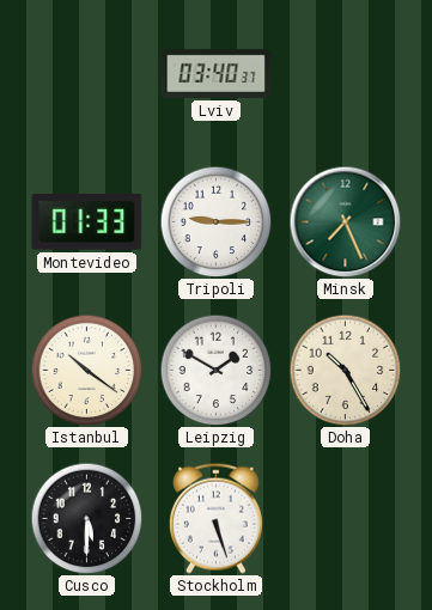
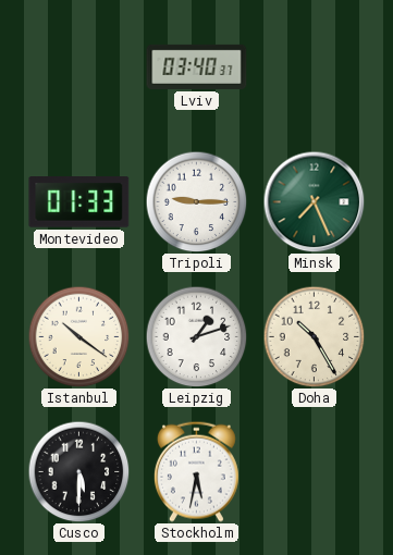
Leipzig: 1:50 -> 1:12
Stockholm: 5:27 -> 5:32
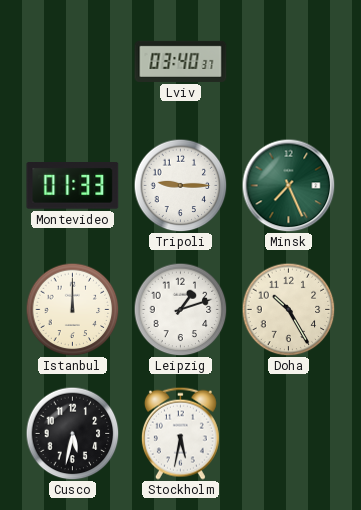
Istanbul: 10:21 -> 12:00
Cusco: 5:30 -> 5:32
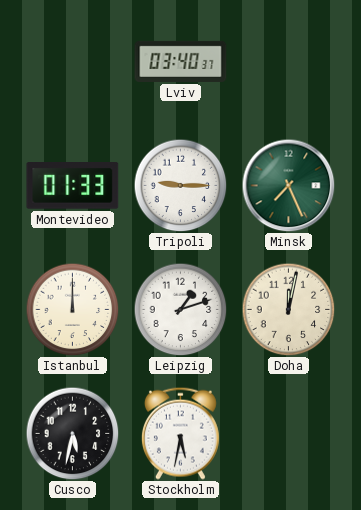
Doha: 10:25 -> 12:02
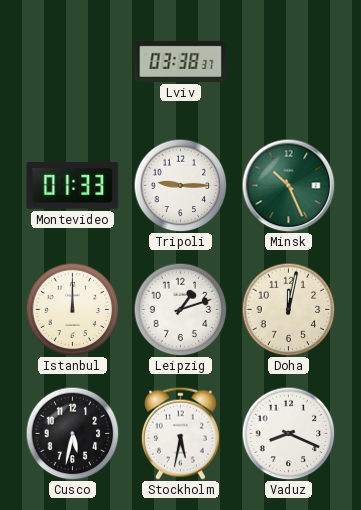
Lviv: 03:40 -> 03:38
Minsk: 7:26 -> 10:26
Vaduz: none -> 8:19
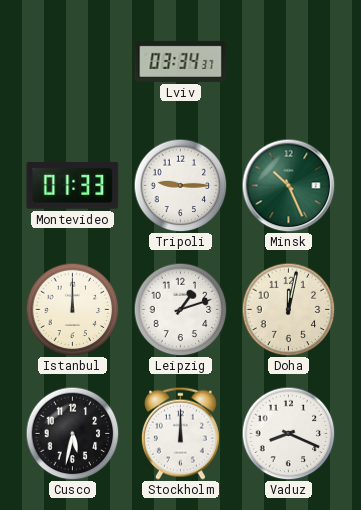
Lviv: 03:38 -> 03:34
Stockholm: 5:32 -> 12:00
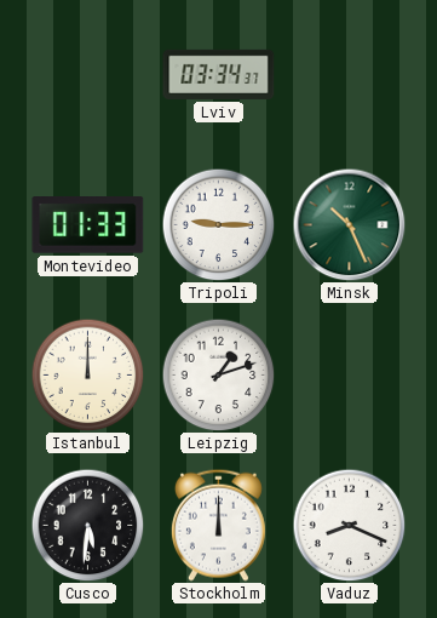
Doha: 12:02 -> none
Cusco: 5:32 -> 5:31
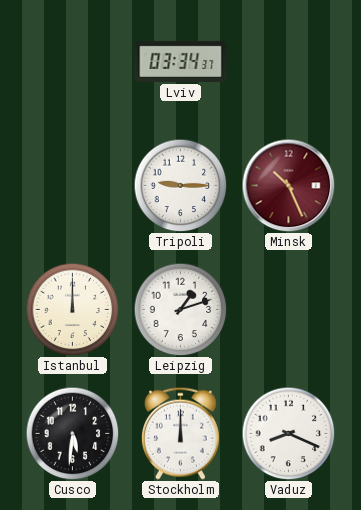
Montevideo: 01:33 -> none
Minsk dial: green -> burgundy
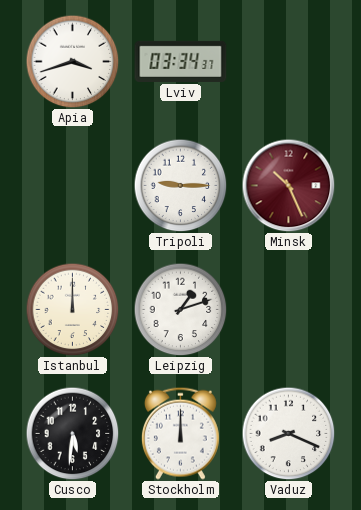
Apia: none -> 3:42
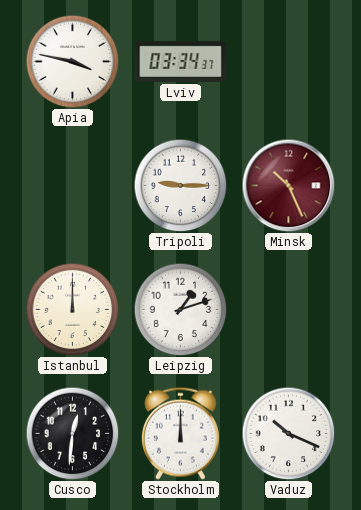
Apia: 3:42 -> 3:47
Cusco: 5:31 -> 12:31
Vaduz: 8:19 -> 10:19
